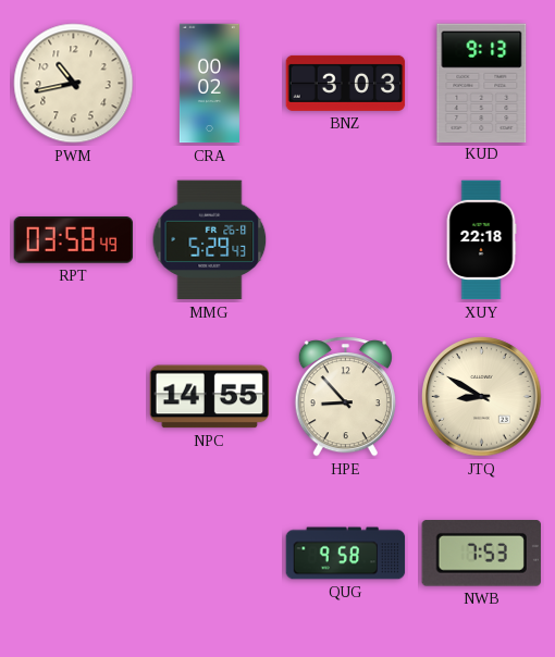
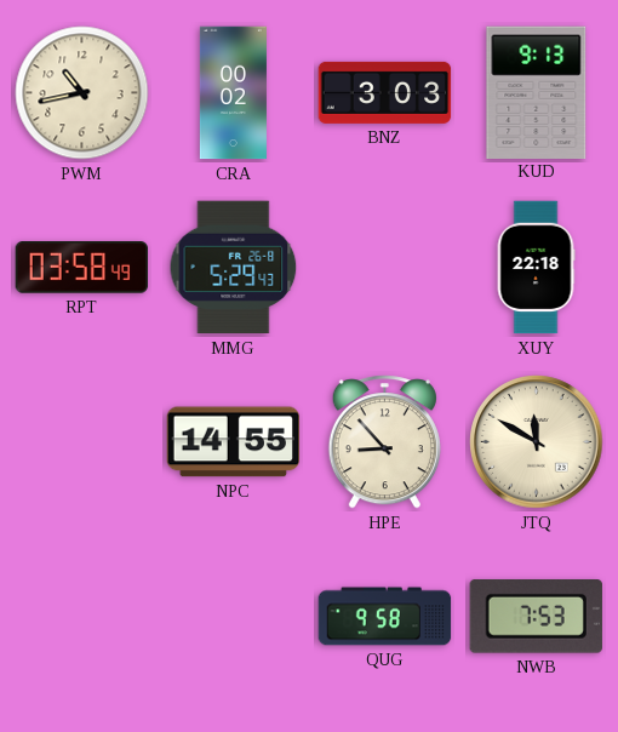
JTQ: 8:50 -> 11:50
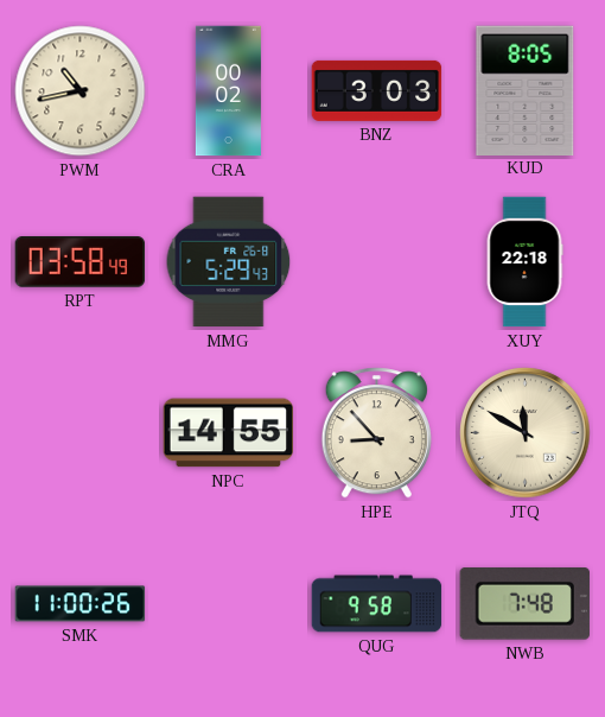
KUD: 9:13 -> 8:05
SMK: none -> 11:00
NWB: 7:53 -> 7:48
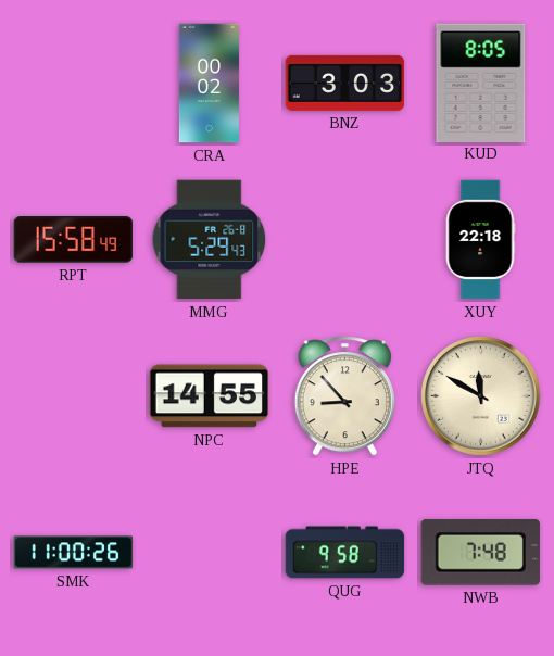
PWM: 10:43 -> none
RPT: 03:58 -> 15:58
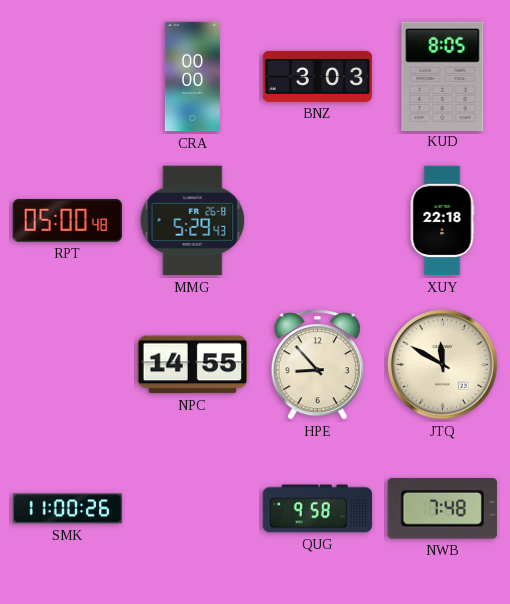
CRA: 00:02 -> 00:00
RPT: 15:58 -> 05:00
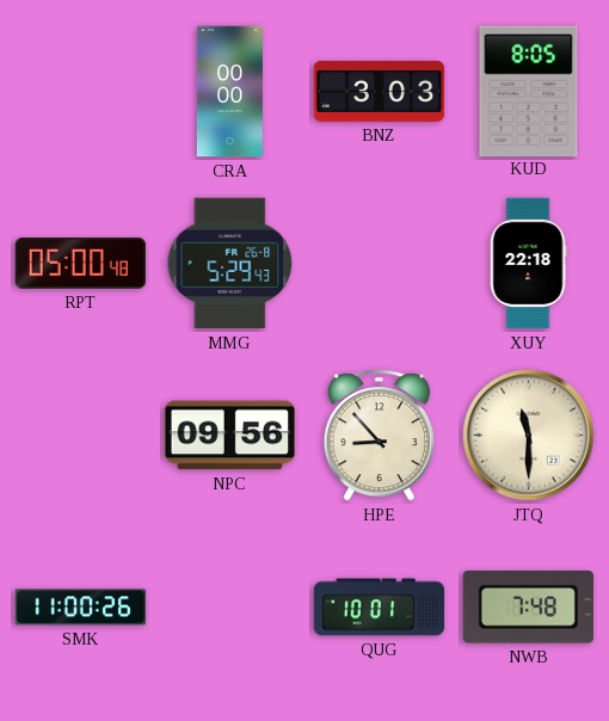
NPC: 14:55 -> 09:56
JTQ: 11:50 -> 11:30
QUG: 9:58 -> 10:01
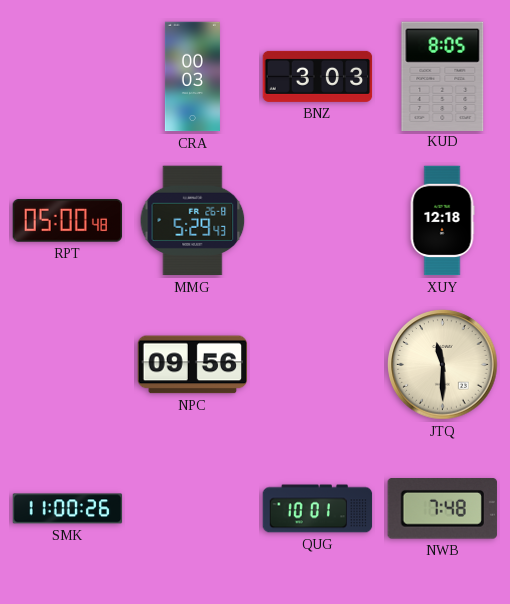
CRA: 00:00 -> 00:03
XUY: 22:18 -> 12:18
HPE: 8:53 -> none
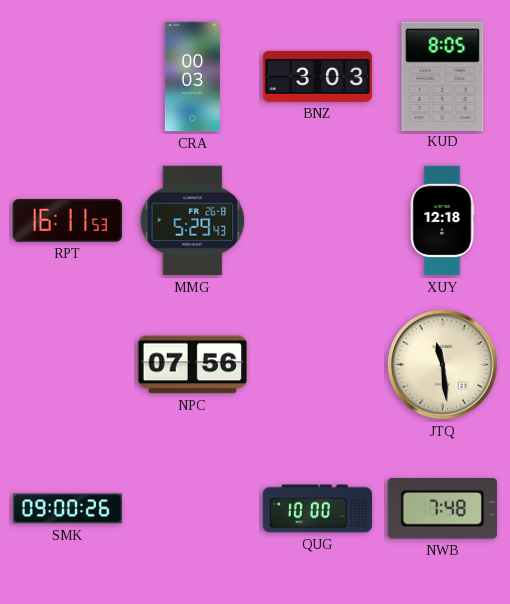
RPT: 05:00 -> 16:11
NPC: 09:56 -> 07:56
JTQ: 11:30 -> 11:29
SMK: 11:00 -> 09:00
QUG: 10:01 -> 10:00
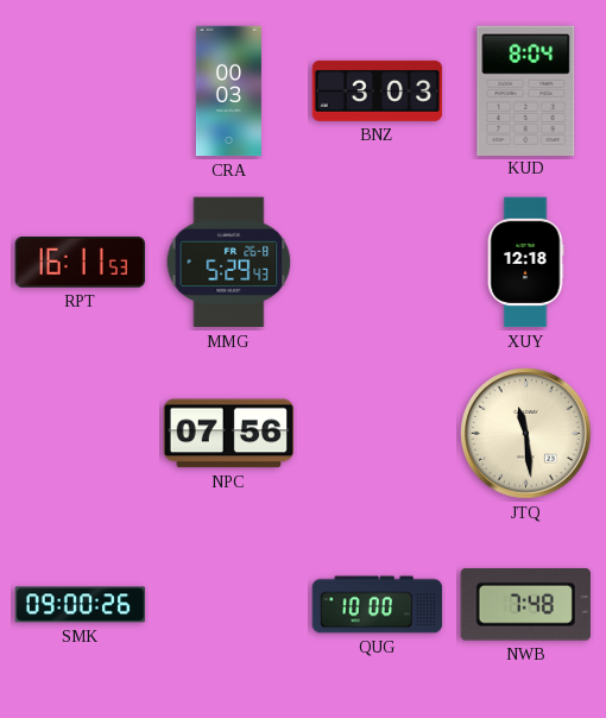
KUD: 8:05 -> 8:04
